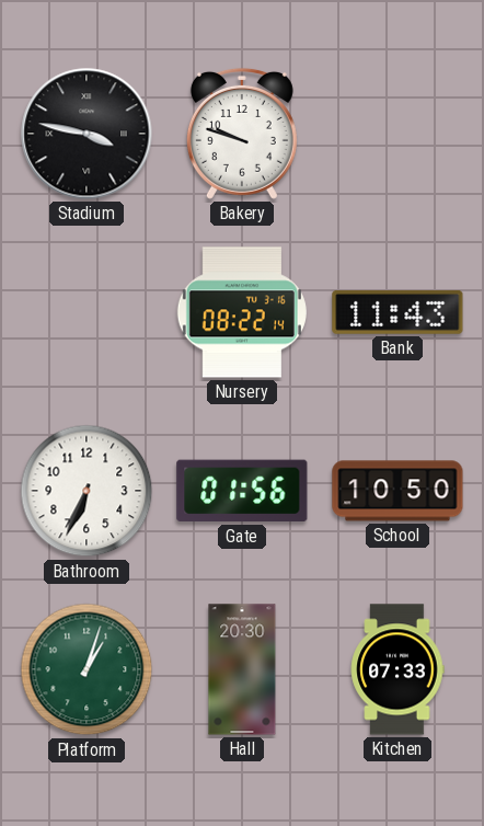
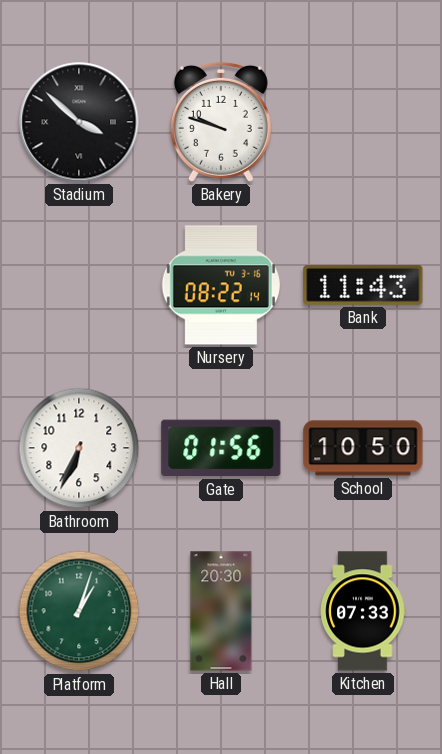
Stadium: 3:47 -> 3:52
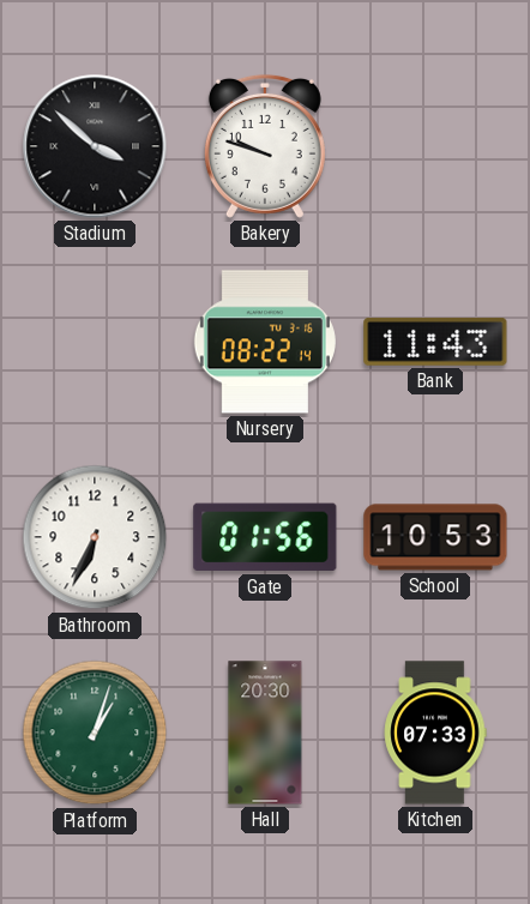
School: 10:50 -> 10:53
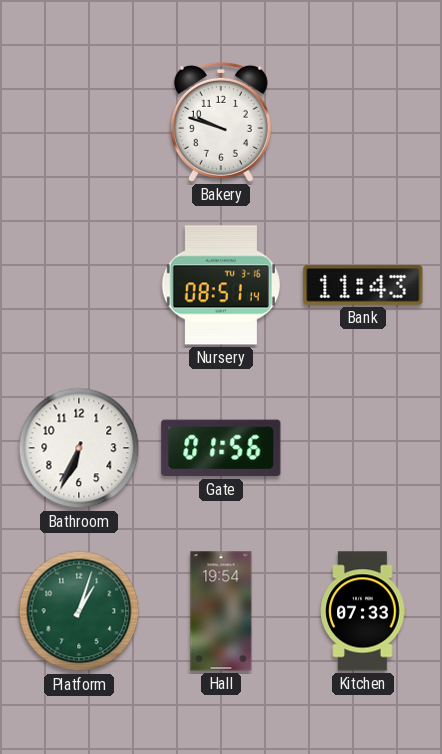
Stadium: 3:52 -> none
Nursery: 08:22 -> 08:51
School: 10:53 -> none
Hall: 20:30 -> 19:54
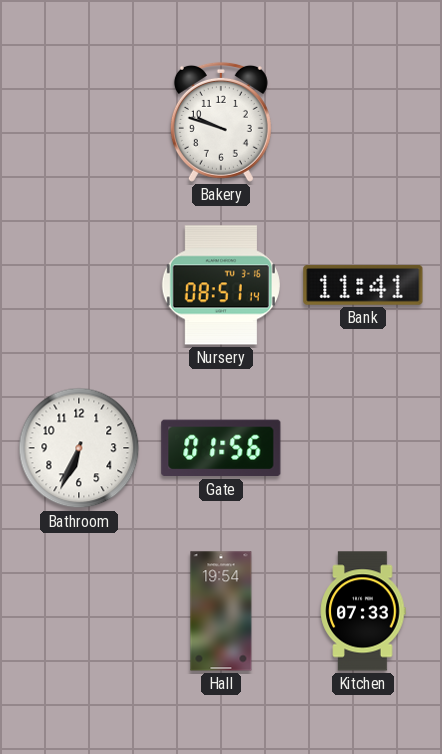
Bank: 11:43 -> 11:41
Platform: 1:03 -> none
